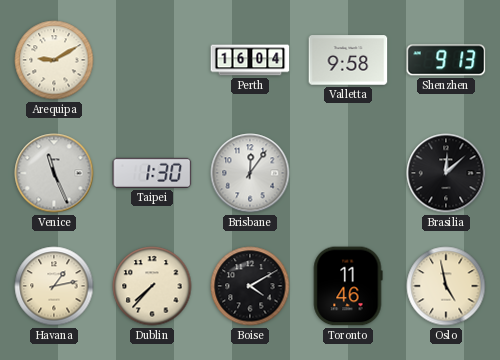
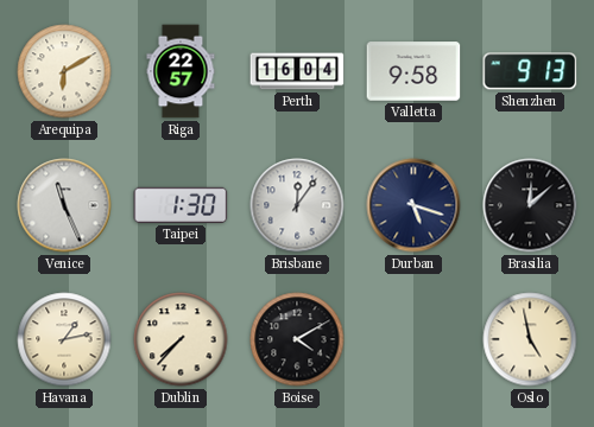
Arequipa: 9:10 -> 6:10
Riga: none -> 22:57
Durban: none -> 5:18
Toronto: 11:46 -> none
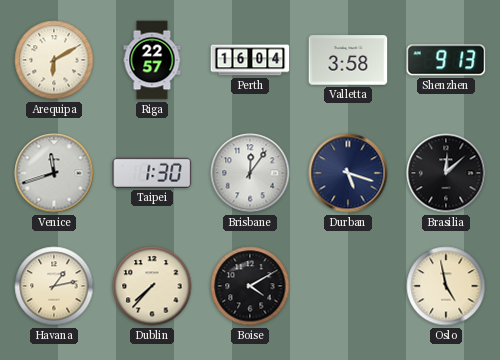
Valletta: 9:58 -> 3:58
Venice: 11:26 -> 11:42
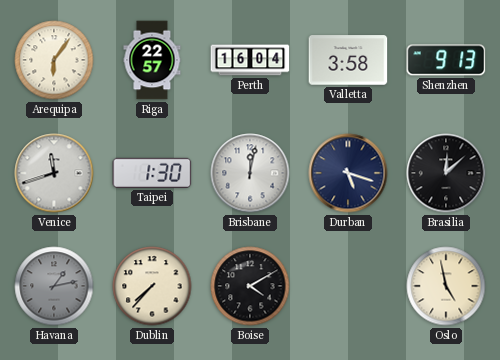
Arequipa: 6:10 -> 6:06
Brisbane: 12:06 -> 12:02
Havana dial: cream -> grey
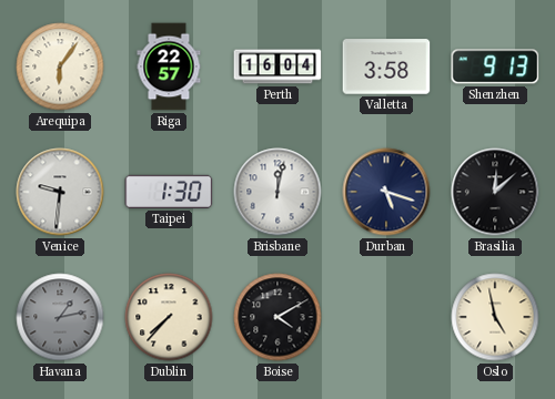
Venice: 11:42 -> 9:31
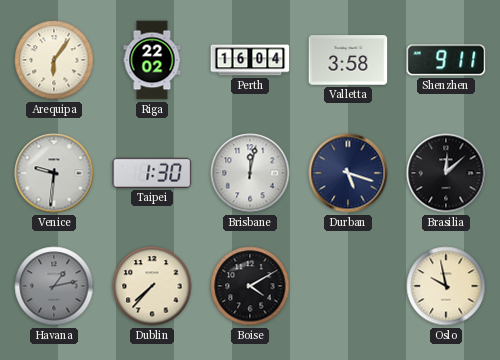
Riga: 22:57 -> 22:02
Shenzhen: 9:13 -> 9:11
Oslo: 4:58 -> 9:58
